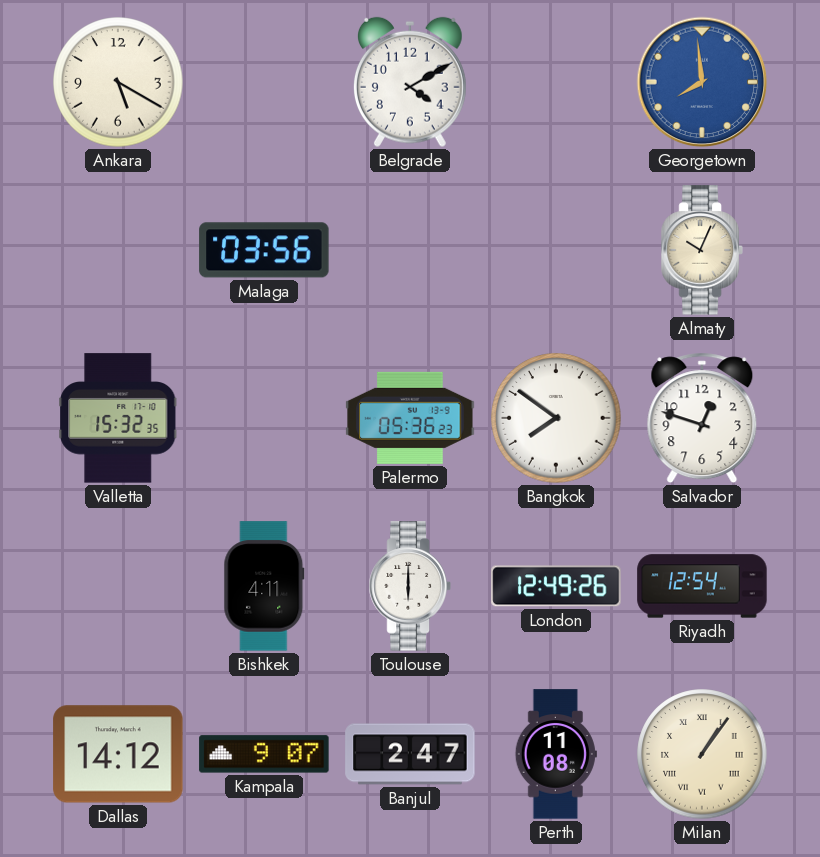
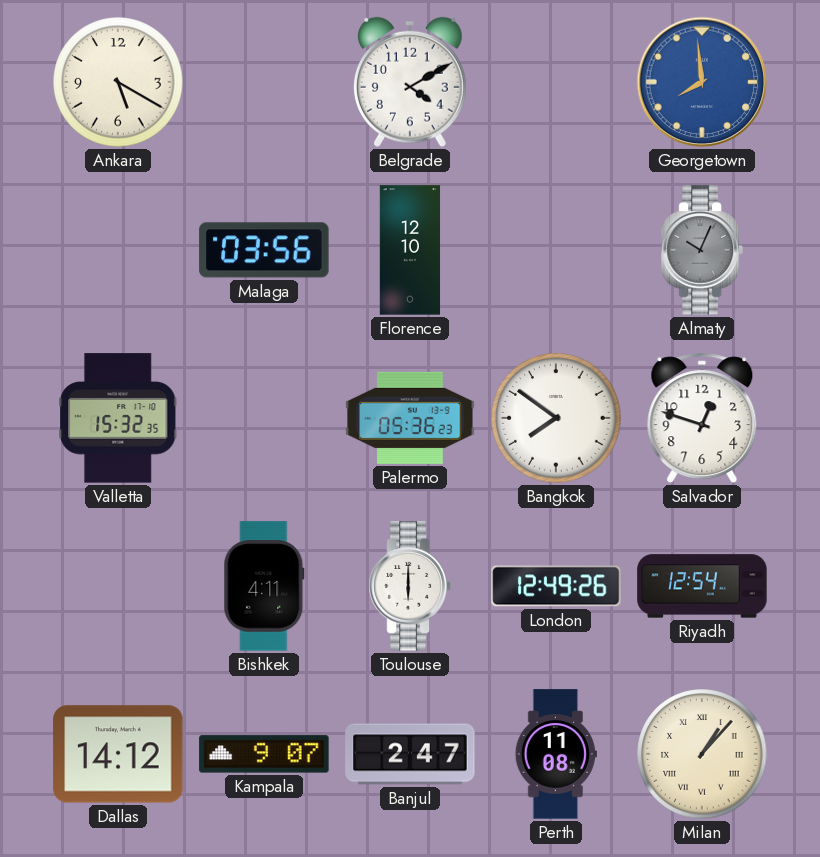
Florence: none -> 12:10
Almaty dial: cream -> grey
Milan: 1:06 -> 1:07
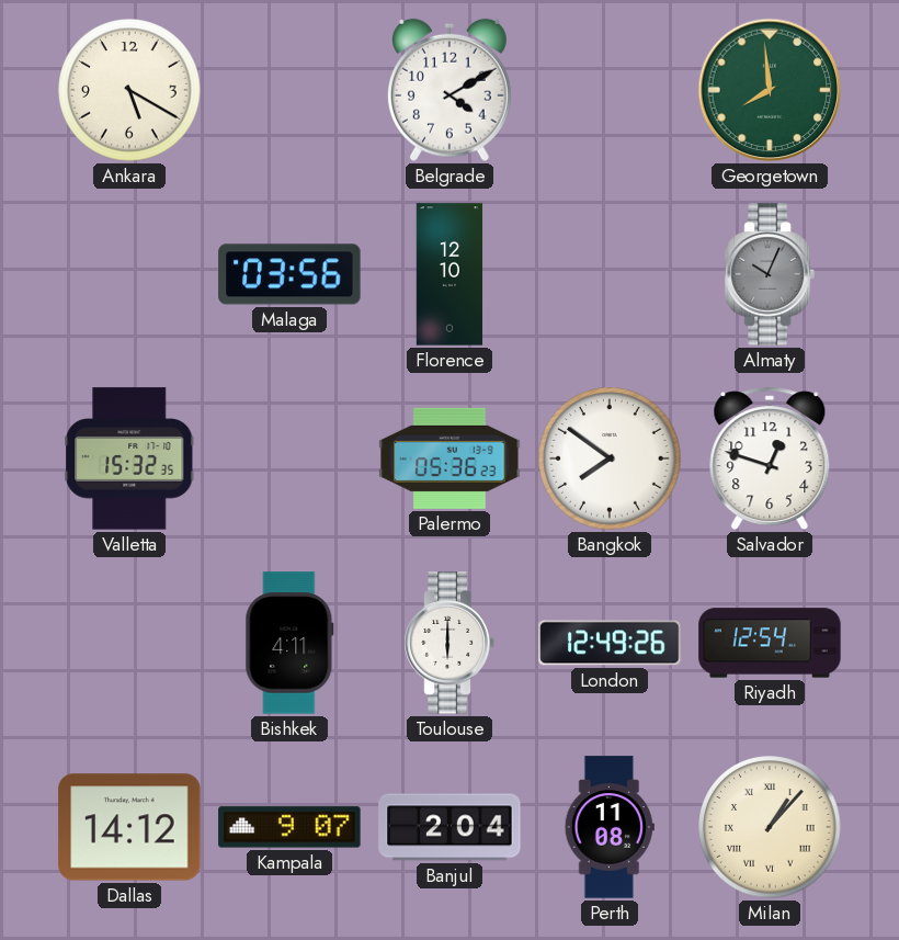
Georgetown dial: blue -> green
Banjul: 2:47 -> 2:04
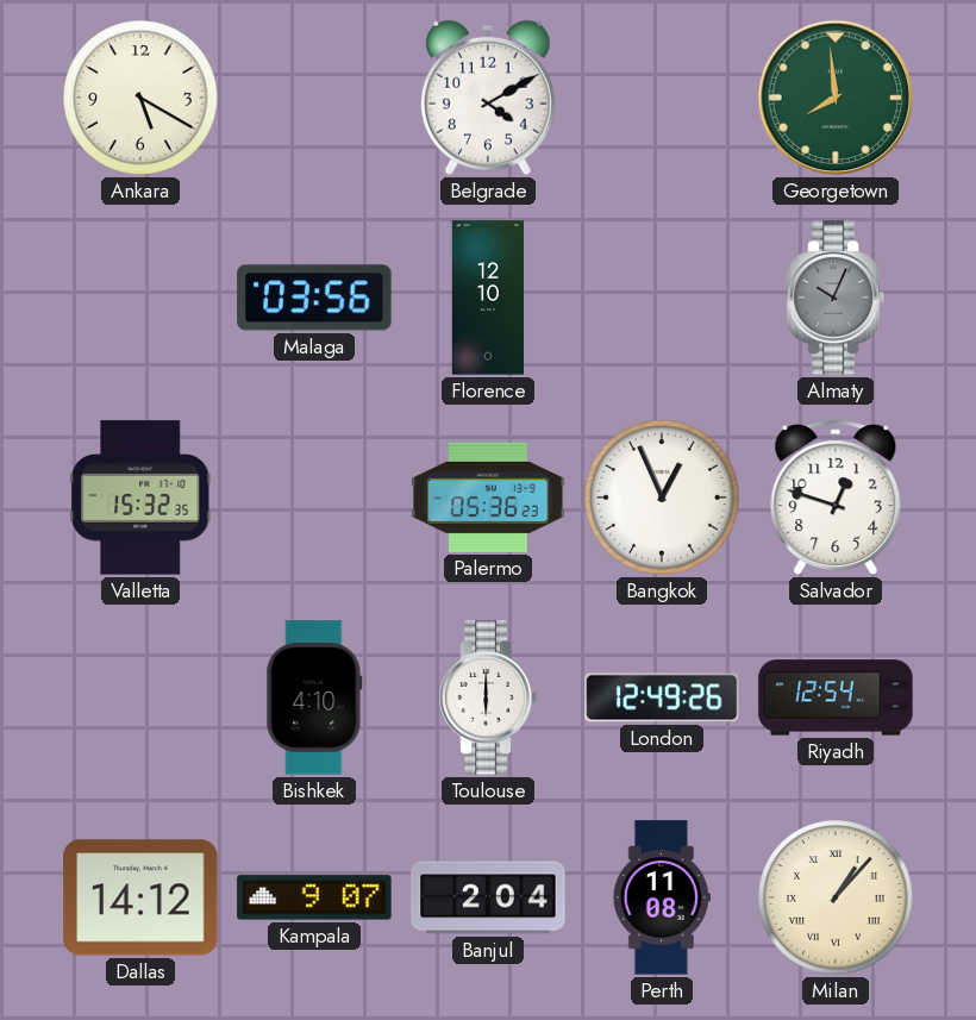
Bangkok: 7:51 -> 12:56
Bishkek: 4:11 -> 4:10
